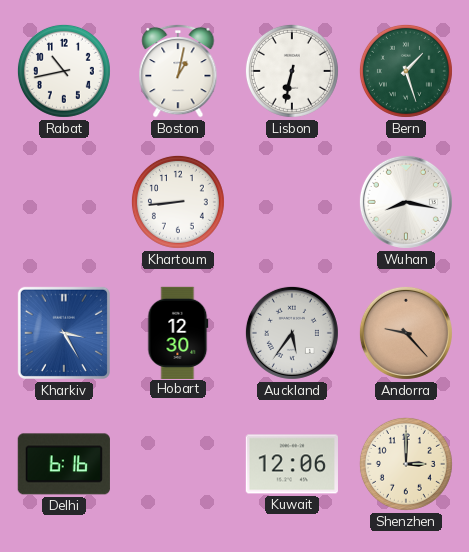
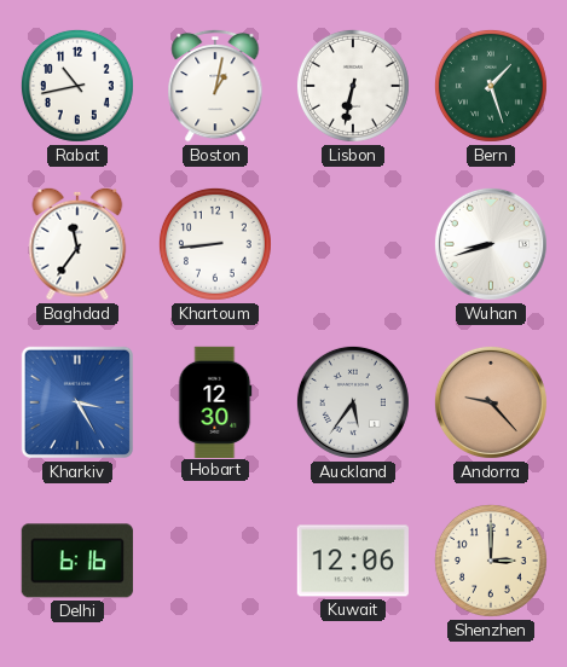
Baghdad: none -> 11:36
Wuhan: 8:17 -> 8:42
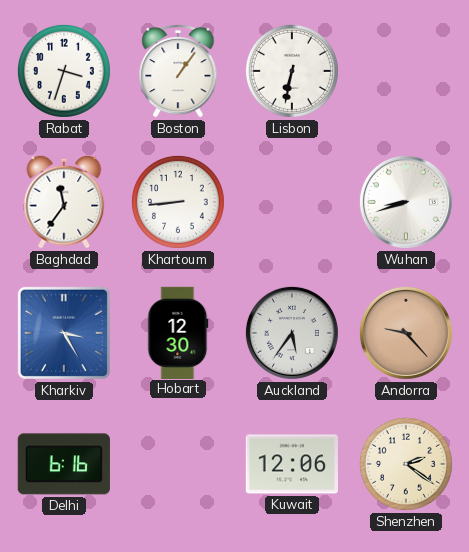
Rabat: 10:43 -> 3:33
Boston: 1:02 -> 1:06
Bern: 1:27 -> none
Shenzhen: 3:00 -> 2:21
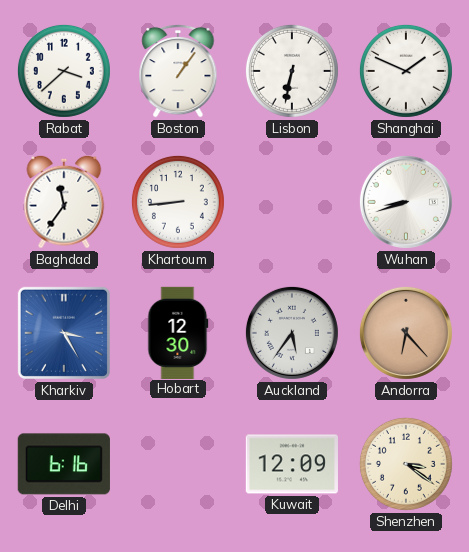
Rabat: 3:33 -> 3:38
Shanghai: none -> 1:49
Andorra: 9:23 -> 6:23
Kuwait: 12:06 -> 12:09
Shenzhen: 2:21 -> 3:21
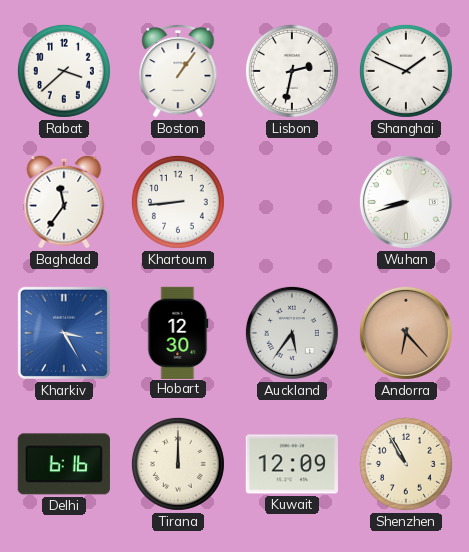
Lisbon: 6:32 -> 2:32
Tirana: none -> 12:00
Shenzhen: 3:21 -> 10:55
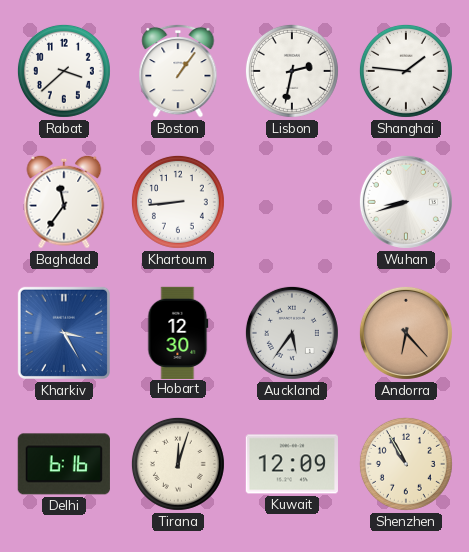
Shanghai: 1:49 -> 1:46
Tirana: 12:00 -> 12:03
